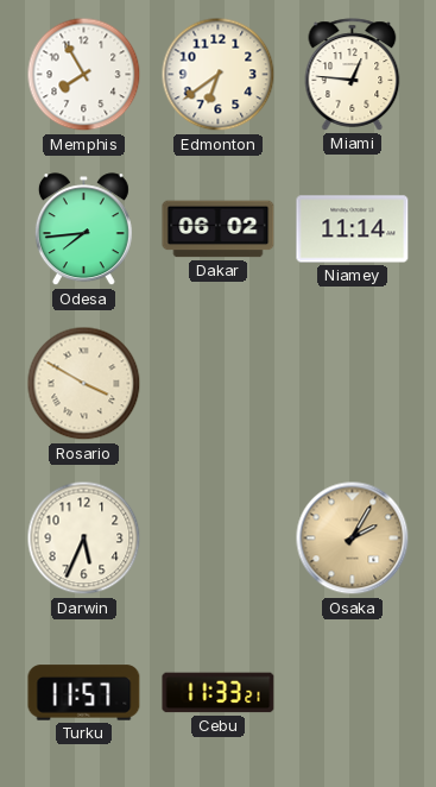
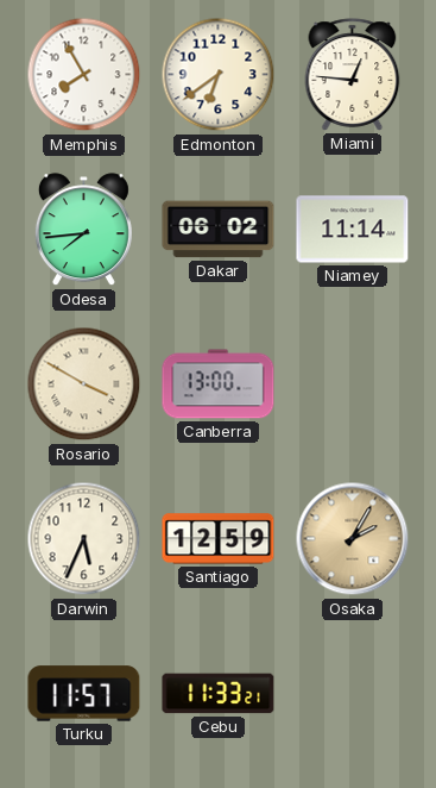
Canberra: none -> 13:00
Santiago: none -> 12:59
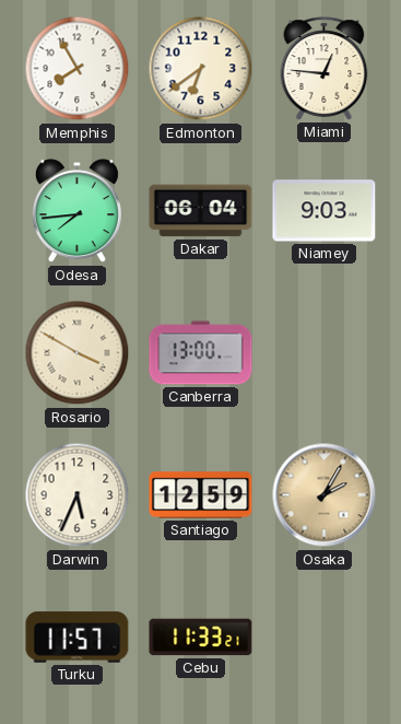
Dakar: 06:02 -> 06:04
Niamey: 11:14 -> 9:03
